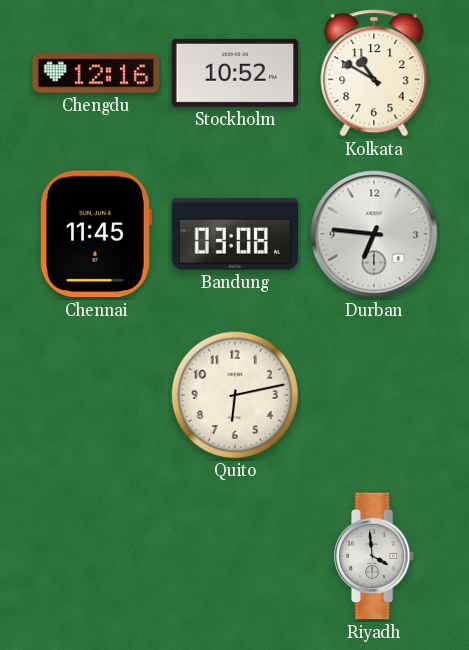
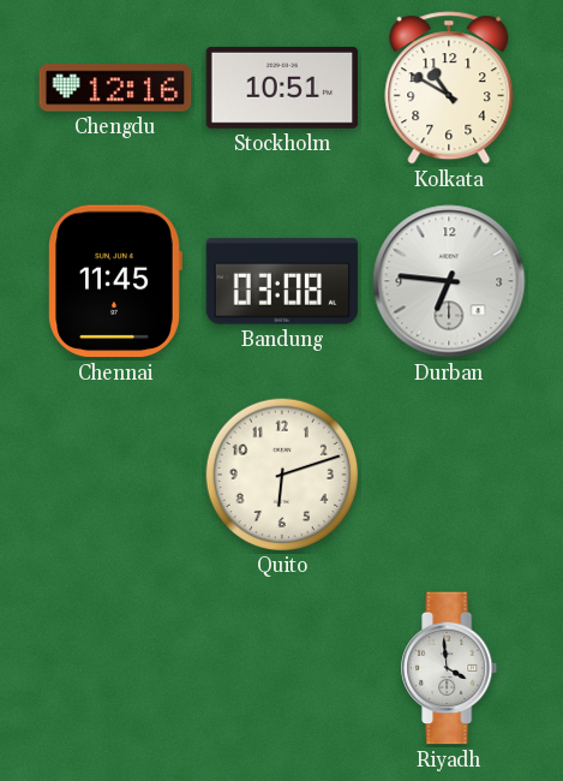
Stockholm: 10:52 -> 10:51
Quito: 6:13 -> 6:12
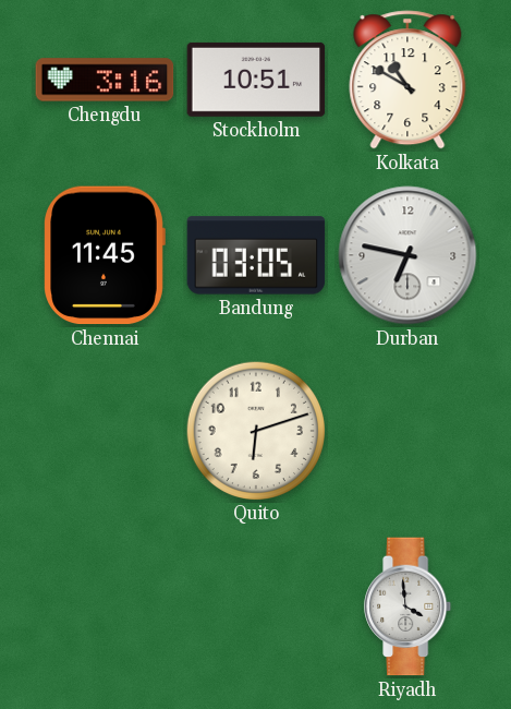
Chengdu: 12:16 -> 3:16
Bandung: 03:08 -> 03:05
Durban: 6:46 -> 6:47
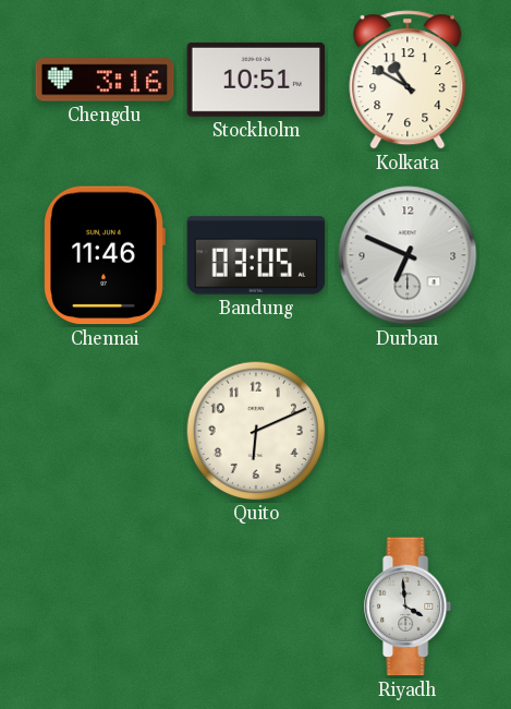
Chennai: 11:45 -> 11:46
Durban: 6:47 -> 6:49
Quito: 6:12 -> 6:11
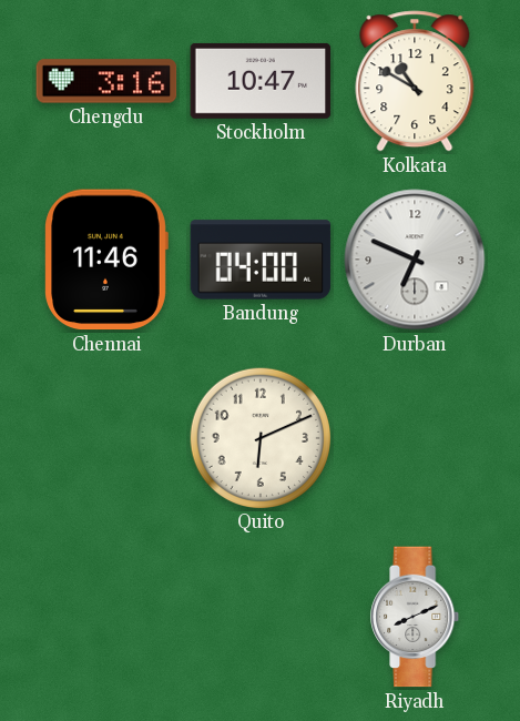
Stockholm: 10:51 -> 10:47
Bandung: 03:05 -> 04:00
Riyadh: 3:59 -> 8:11
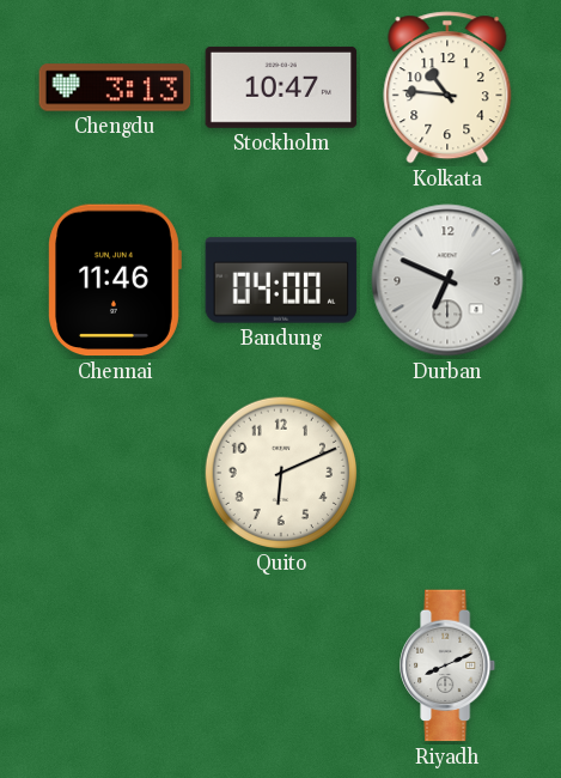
Chengdu: 3:16 -> 3:13
Kolkata: 10:50 -> 10:46
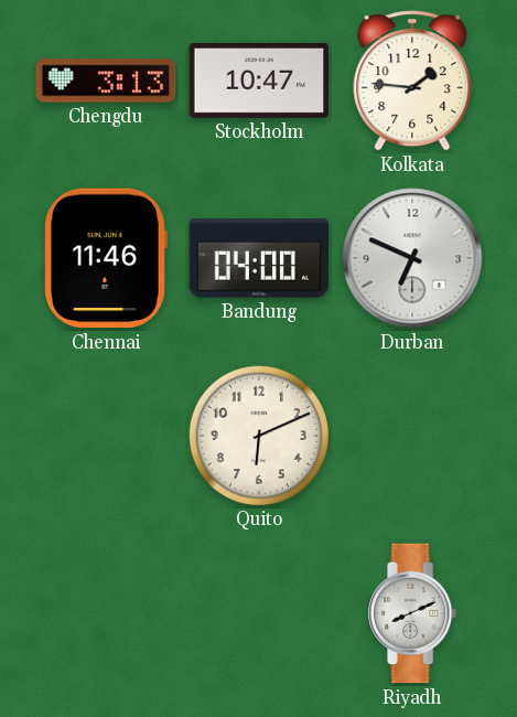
Kolkata: 10:46 -> 1:46
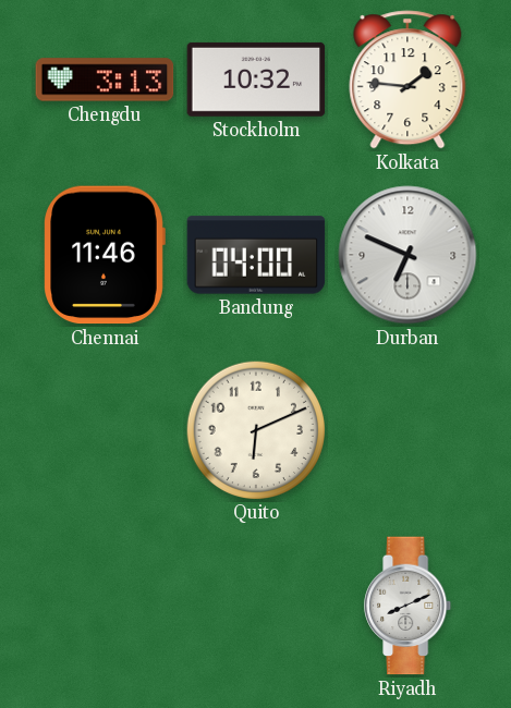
Stockholm: 10:47 -> 10:32
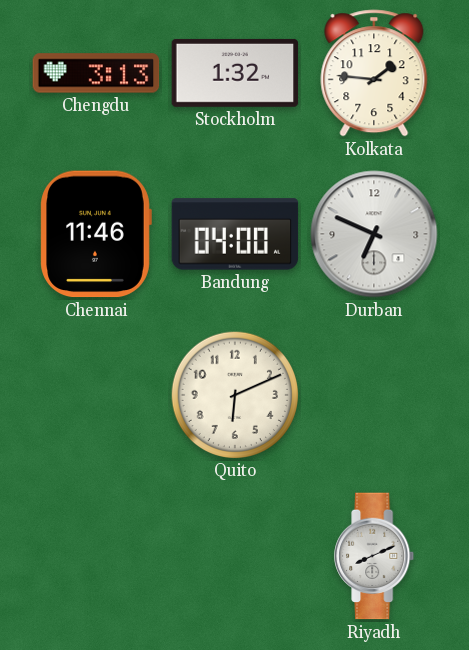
Stockholm: 10:32 -> 1:32
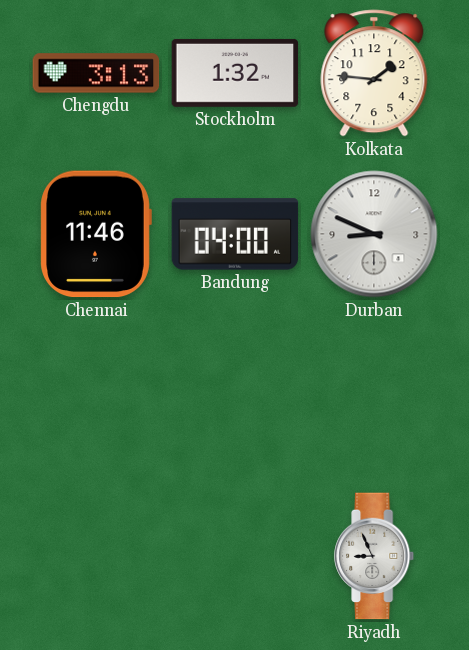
Durban: 6:49 -> 8:49
Quito: 6:11 -> none
Riyadh: 8:11 -> 8:56
